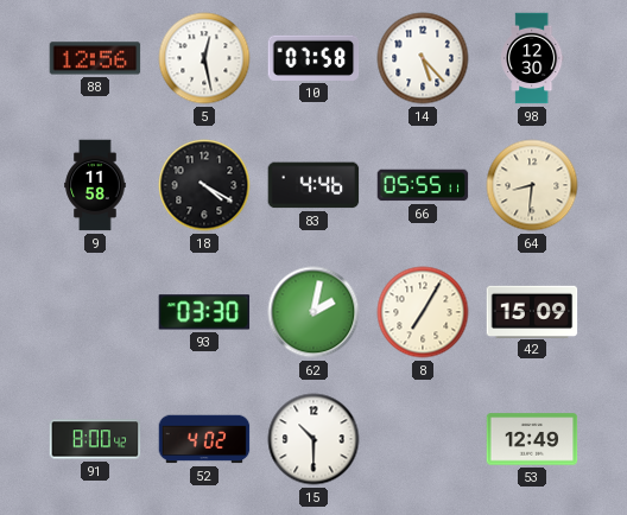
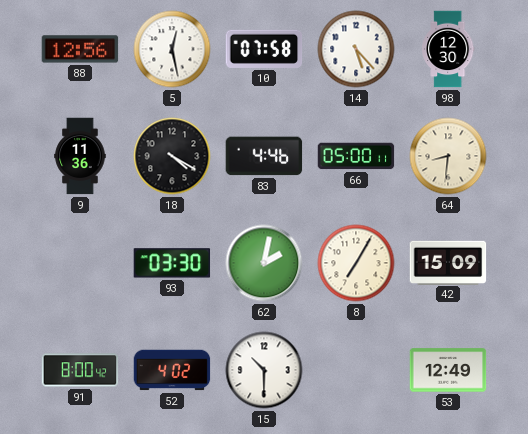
9: 11:58 -> 11:36
66: 05:55 -> 05:00
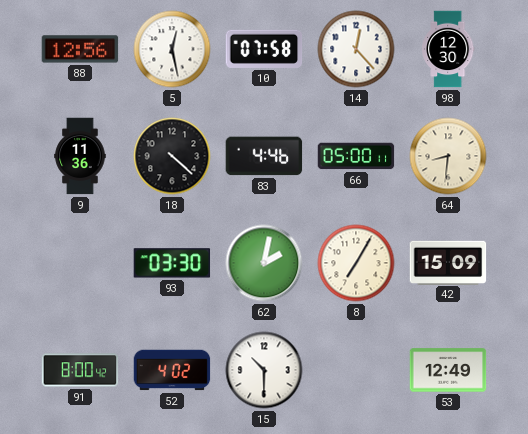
14: 5:23 -> 12:23
18: 4:20 -> 4:22
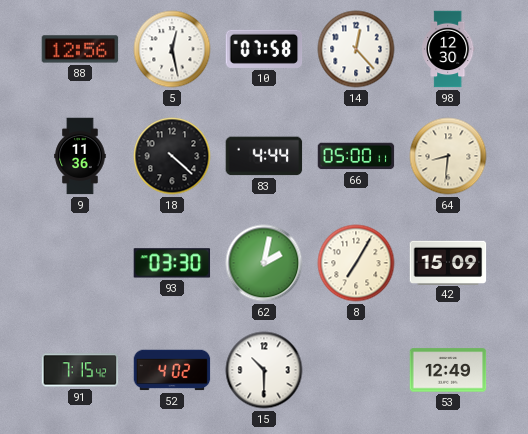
83: 4:46 -> 4:44
91: 8:00 -> 7:15
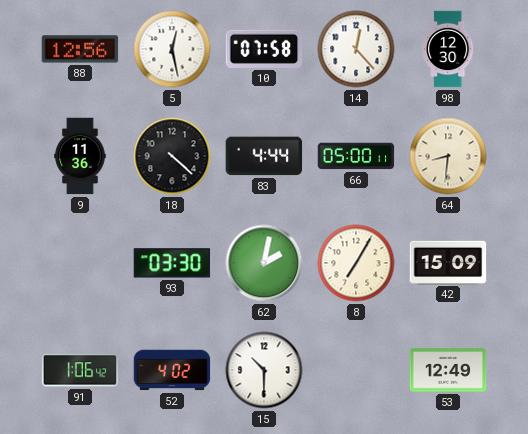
91: 7:15 -> 1:06
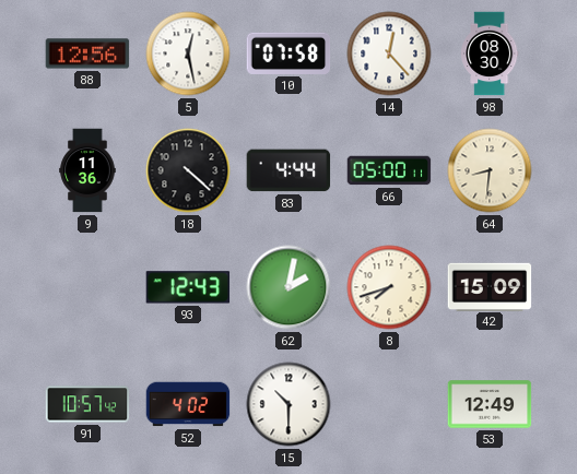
98: 12:30 -> 08:30
93: 03:30 -> 12:43
8: 7:05 -> 7:42
91: 1:06 -> 10:57
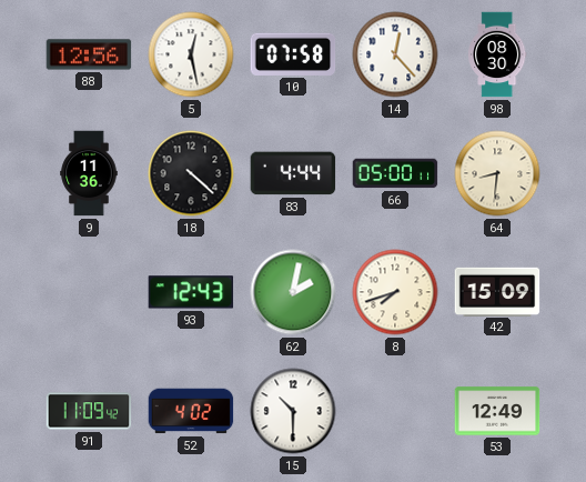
91: 10:57 -> 11:09
